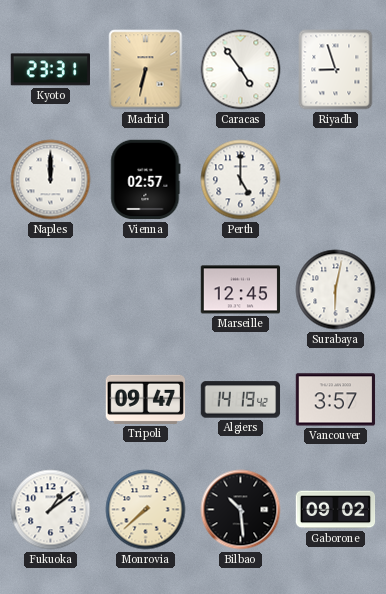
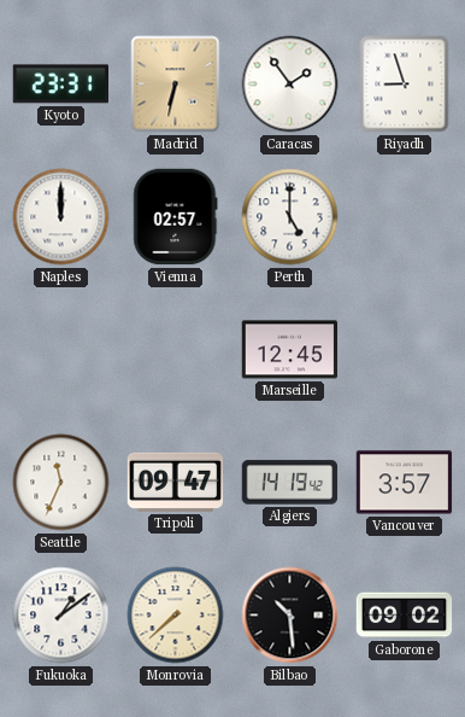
Caracas: 4:54 -> 1:54
Surabaya: 6:02 -> none
Seattle: none -> 11:34
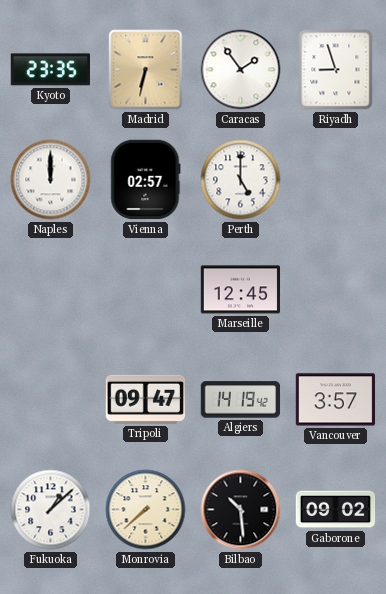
Kyoto: 23:31 -> 23:35
Seattle: 11:34 -> none
Fukuoka: 1:09 -> 1:08
